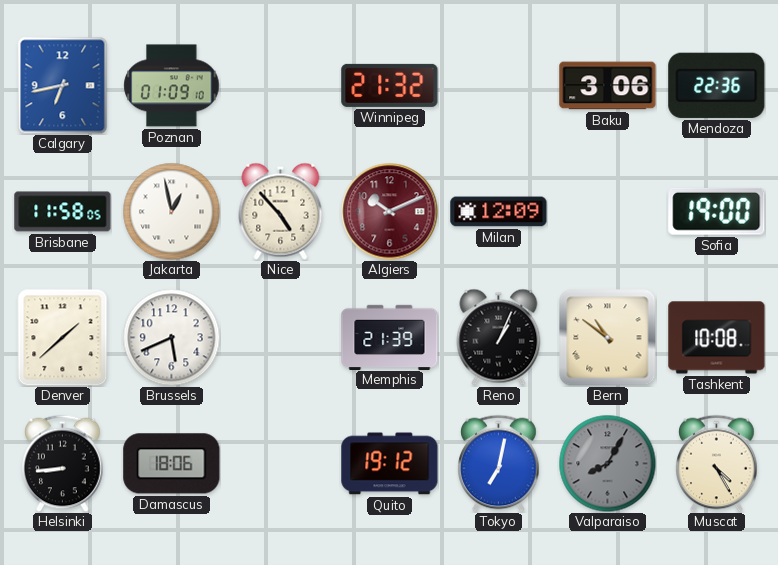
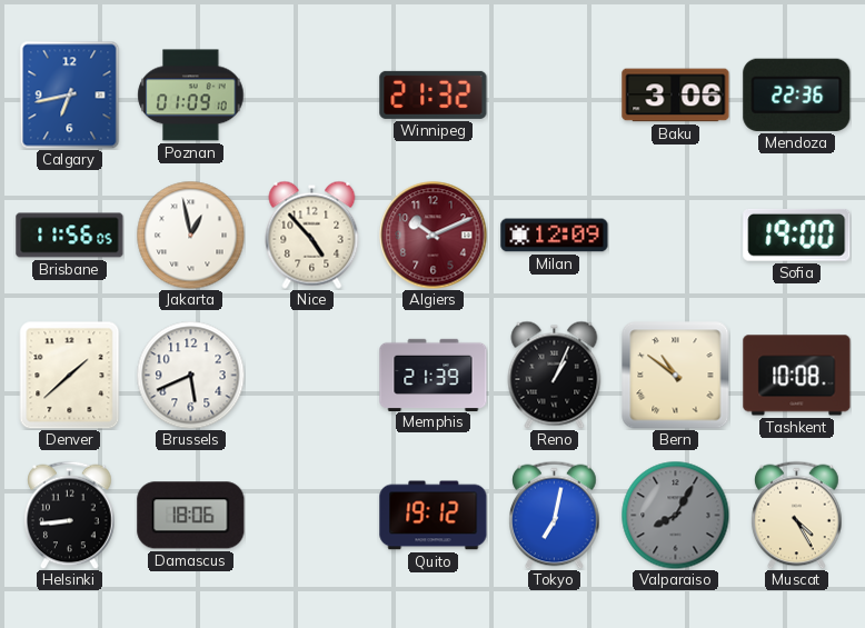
Brisbane: 11:58 -> 11:56
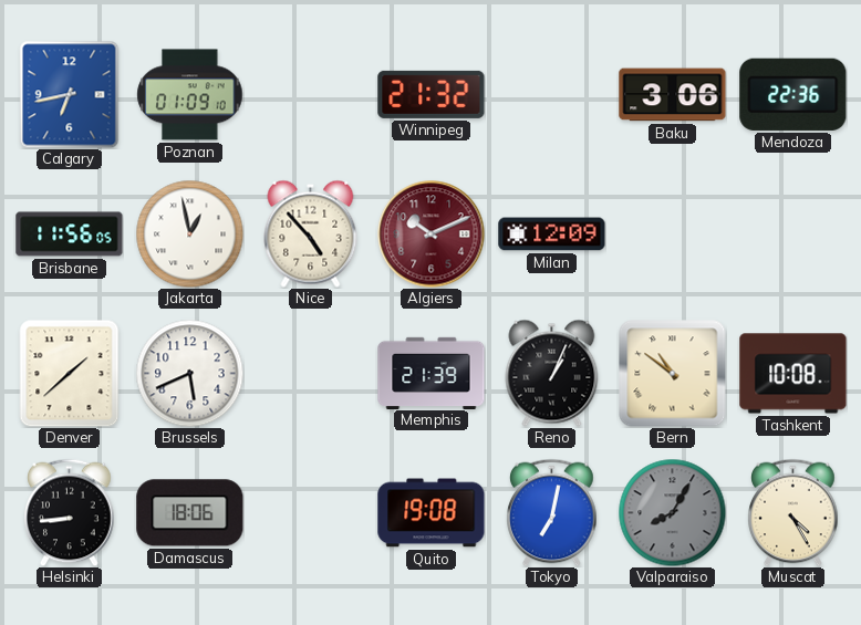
Sofia: 19:00 -> none
Quito: 19:12 -> 19:08
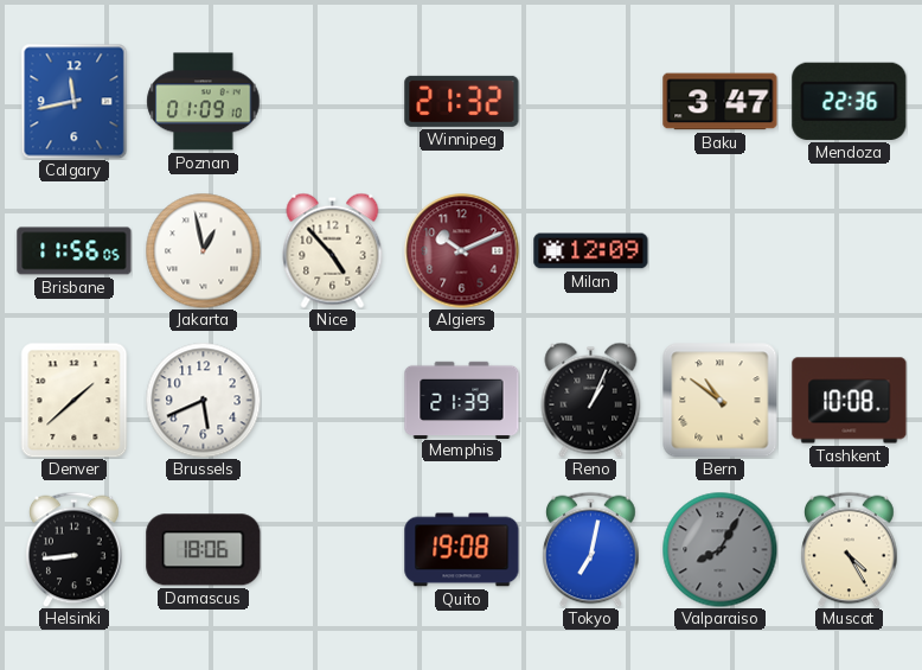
Calgary: 6:43 -> 11:43
Baku: 3:06 -> 3:47
